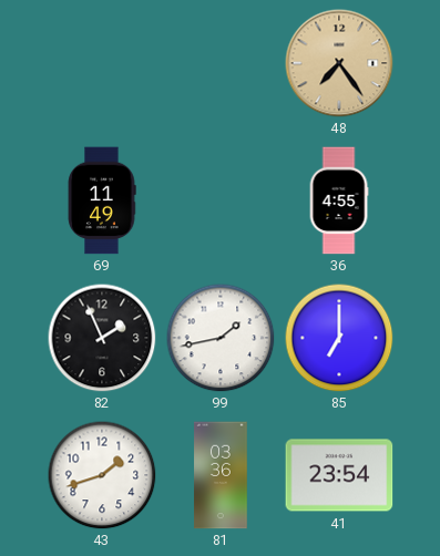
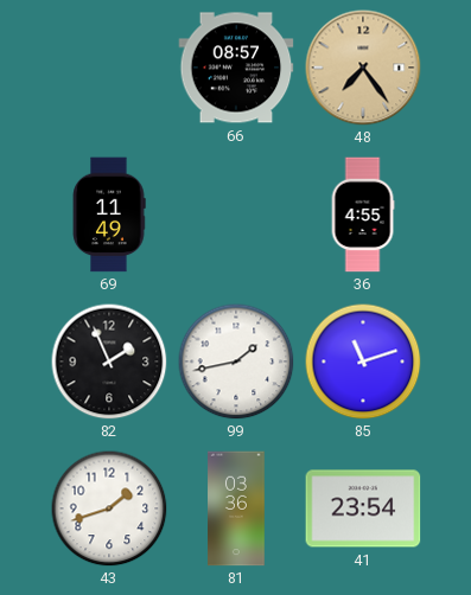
66: none -> 08:57
85: 7:00 -> 11:12
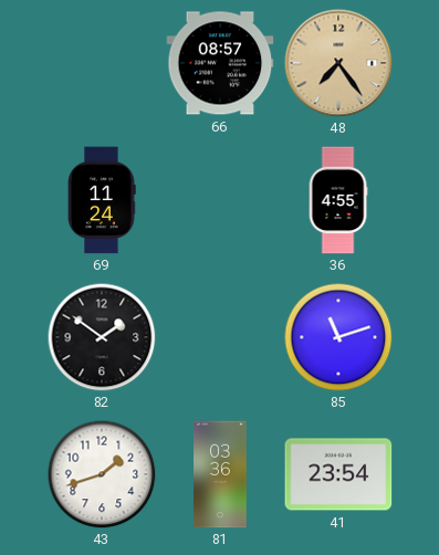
69: 11:49 -> 11:24
82: 1:56 -> 1:51
99: 1:43 -> none
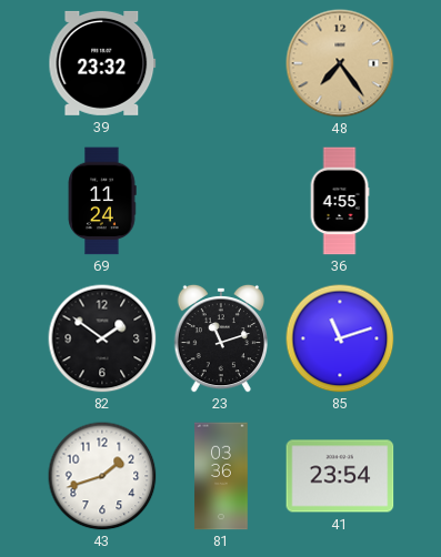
39: none -> 23:32
66: 08:57 -> none
23: none -> 11:12
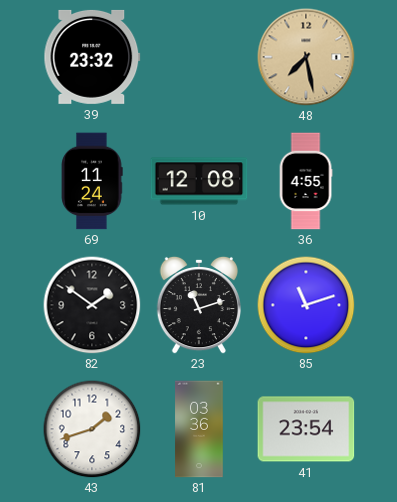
48: 7:24 -> 7:28
10: none -> 12:08
